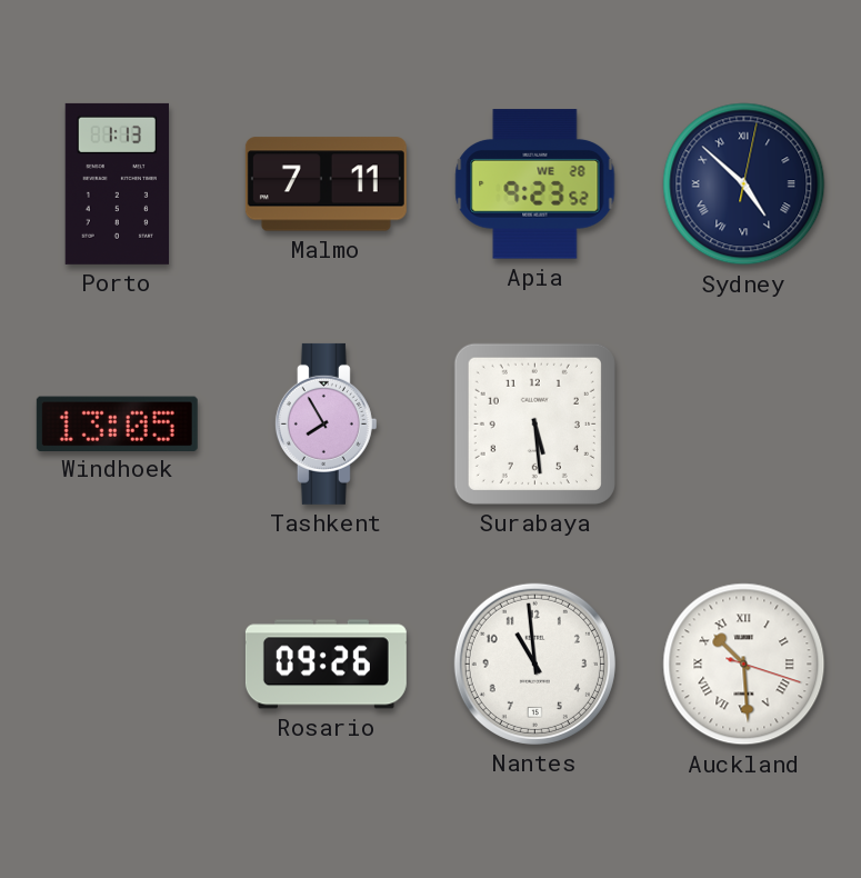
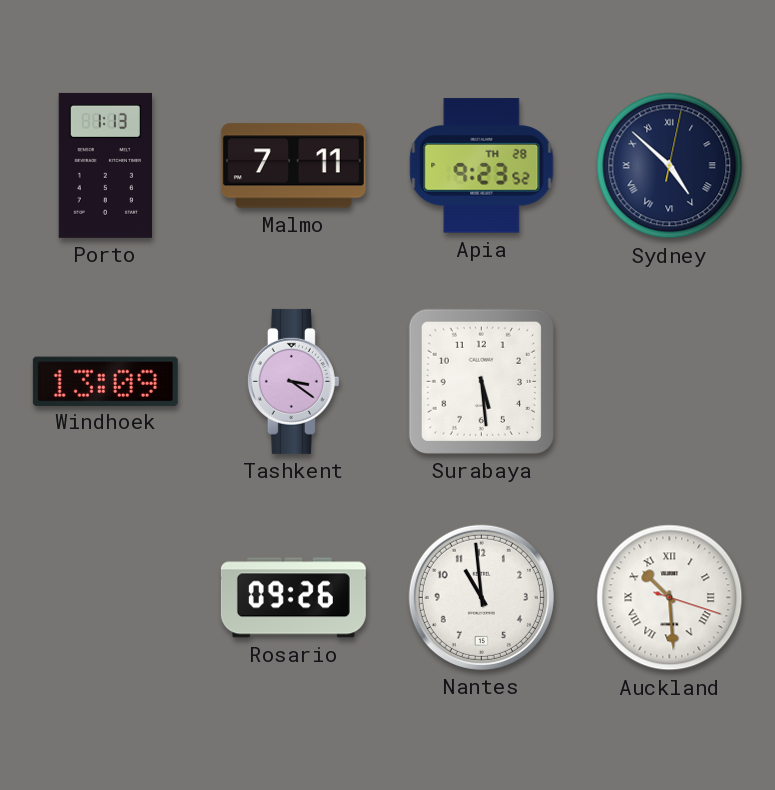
Apia date: WE 28 -> TH 28
Windhoek: 13:05 -> 13:09
Tashkent: 7:55 -> 3:21
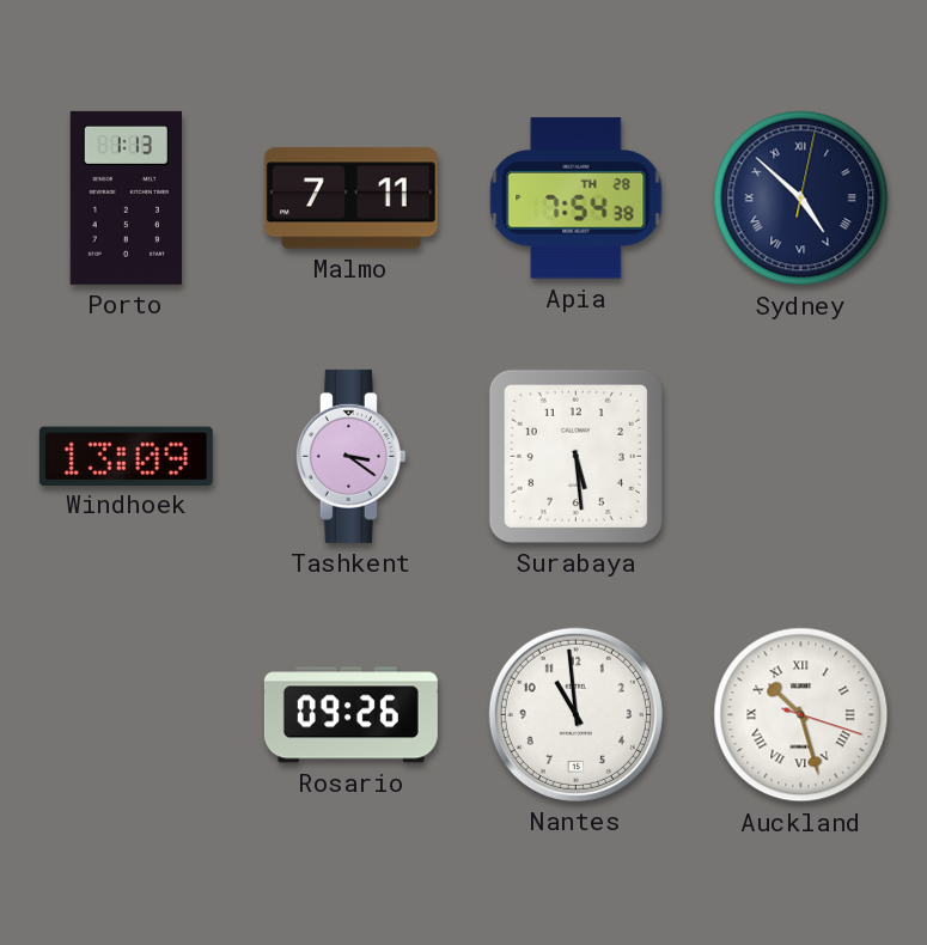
Apia: 9:23 -> 7:54
Auckland: 10:29 -> 10:27
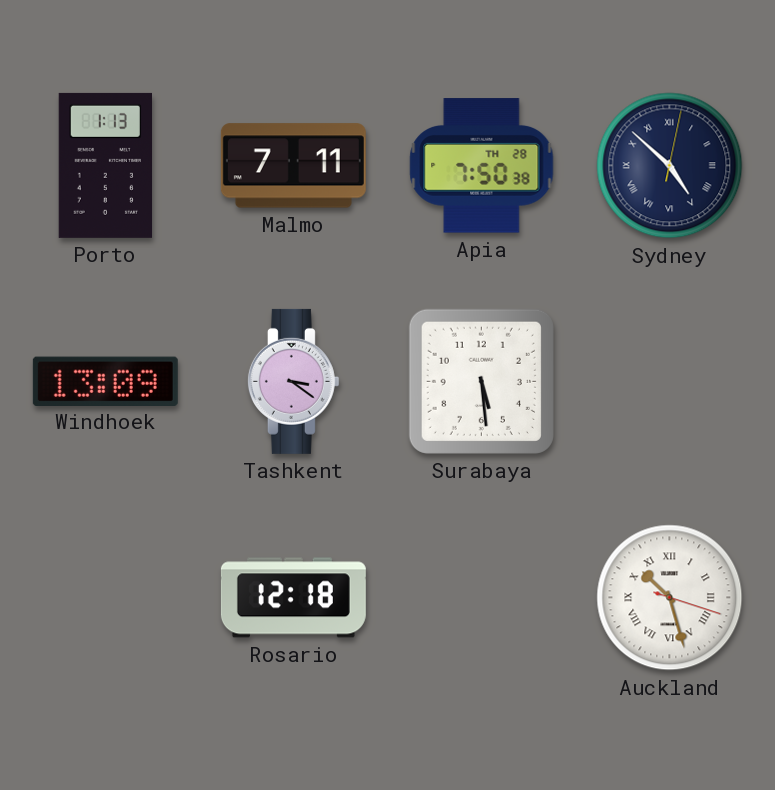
Apia: 7:54 -> 7:50
Rosario: 09:26 -> 12:18
Nantes: 10:59 -> none
